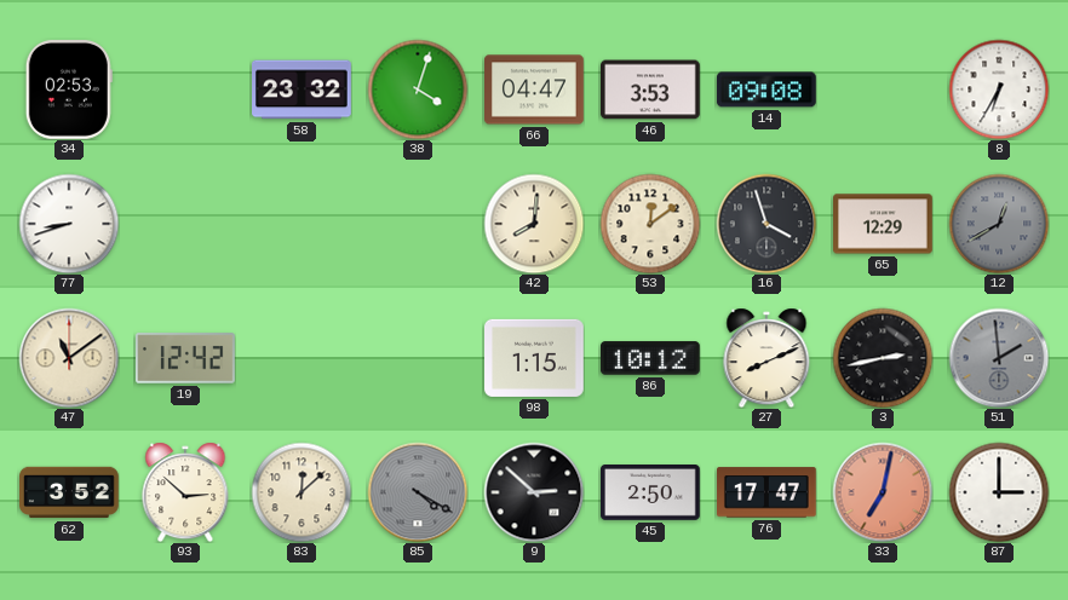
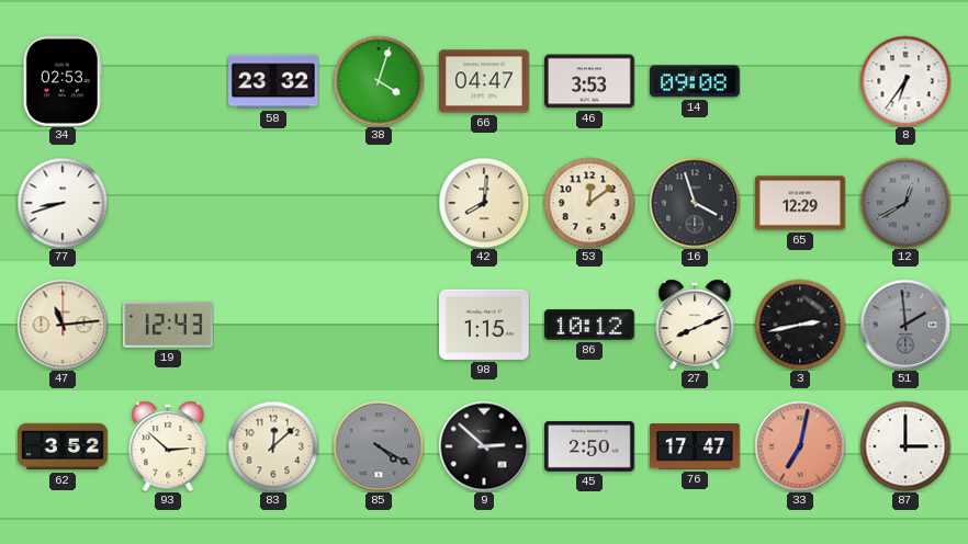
8: 6:35 -> 6:36
47: 11:09 -> 11:14
19: 12:42 -> 12:43
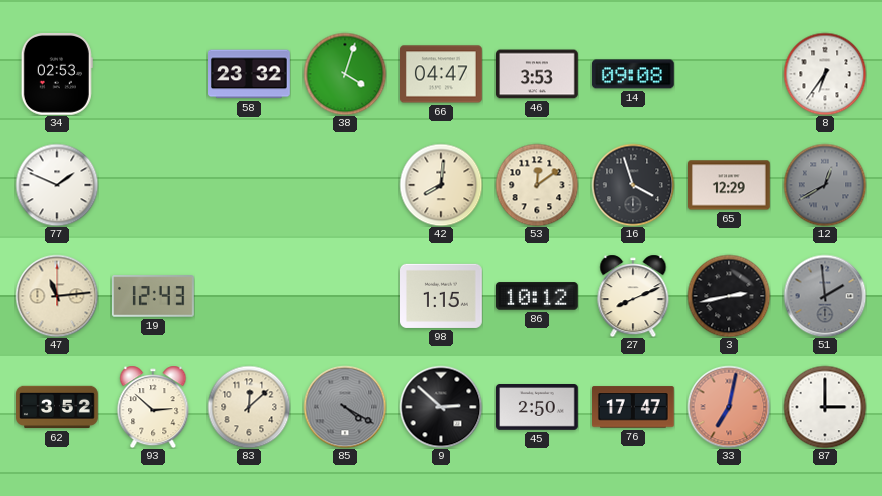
77: 8:42 -> 1:49
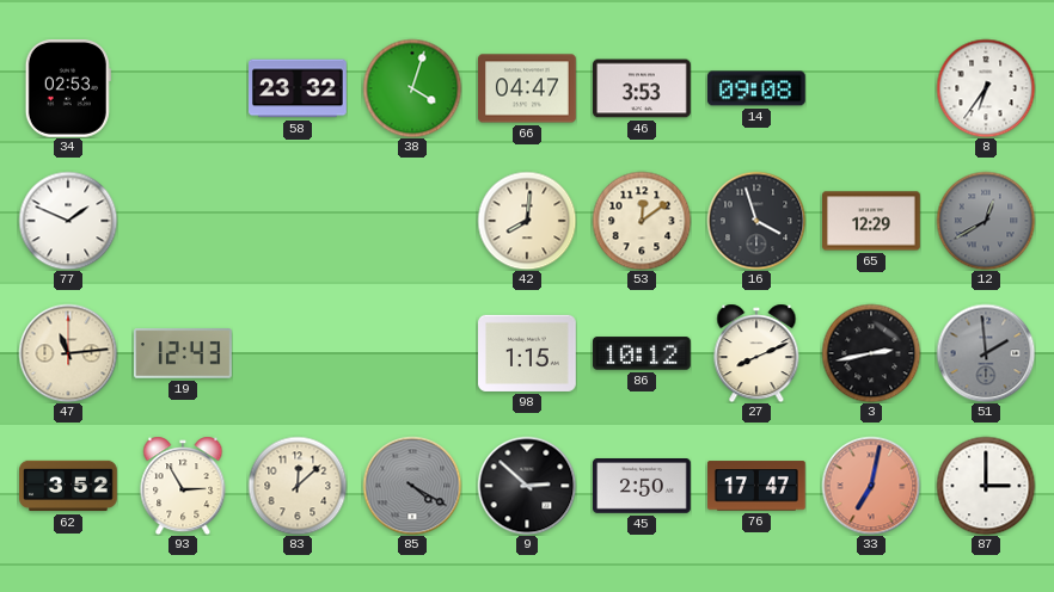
93: 2:52 -> 2:55
